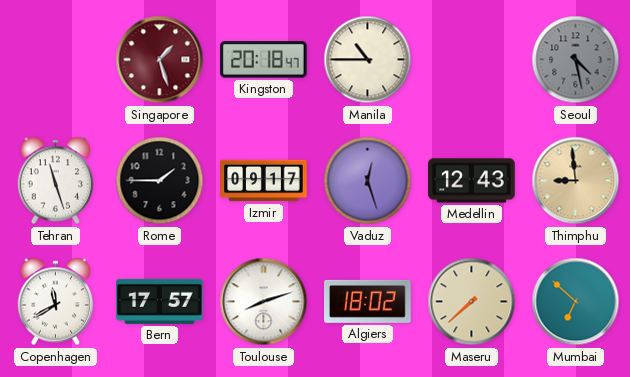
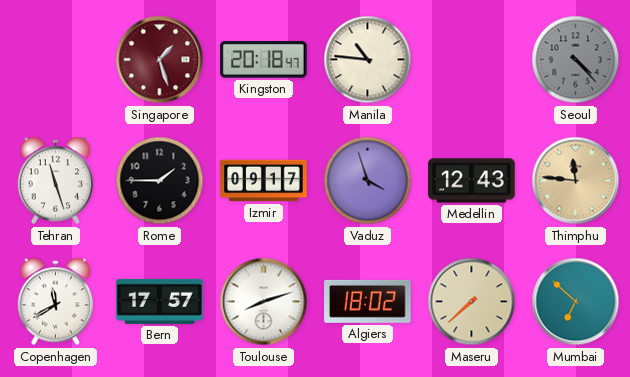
Manila: 10:45 -> 10:46
Seoul: 4:28 -> 4:23
Vaduz: 12:27 -> 3:57
Thimphu: 8:59 -> 11:46
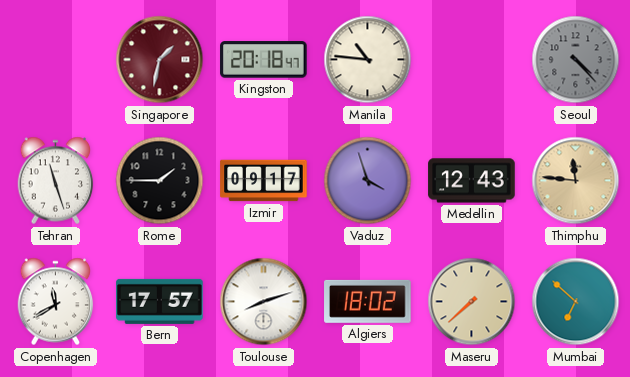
Singapore: 1:27 -> 1:32
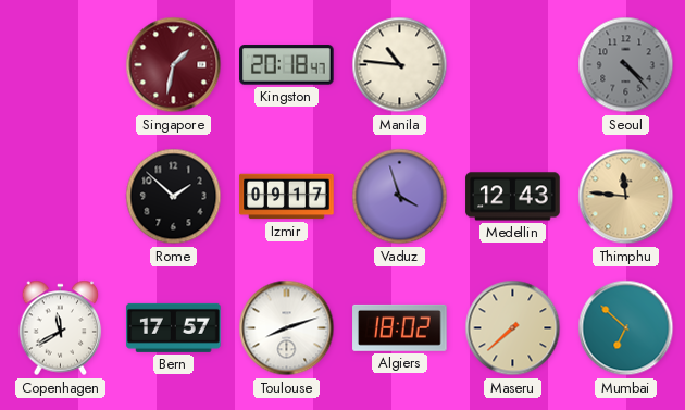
Tehran: 11:27 -> none
Rome: 1:45 -> 1:52
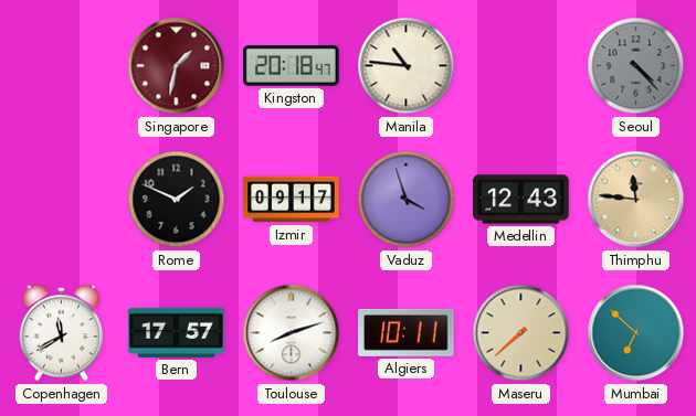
Rome: 1:52 -> 1:49
Algiers: 18:02 -> 10:11
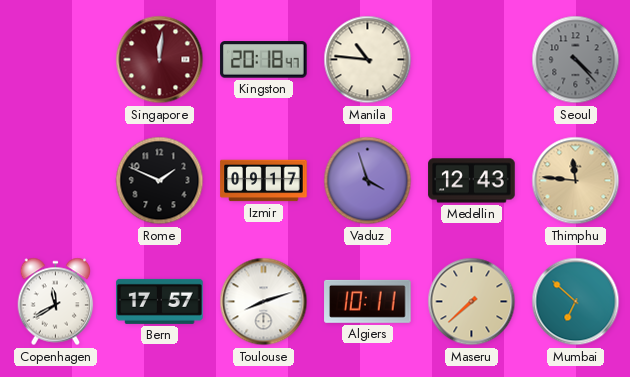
Singapore: 1:32 -> 12:01
